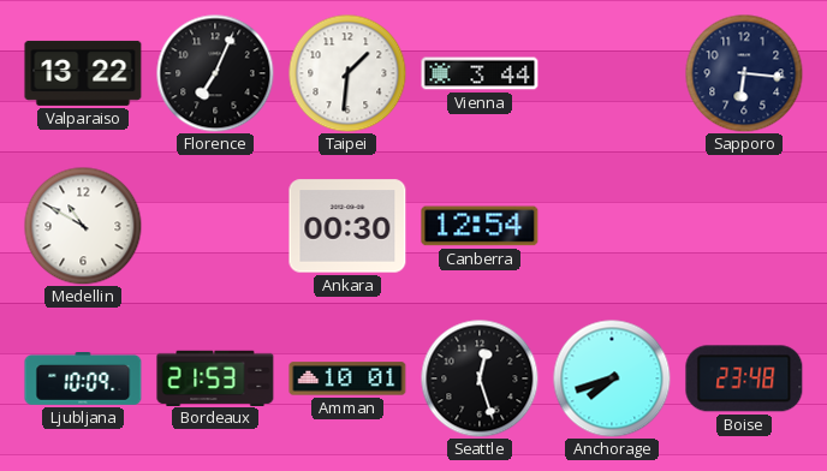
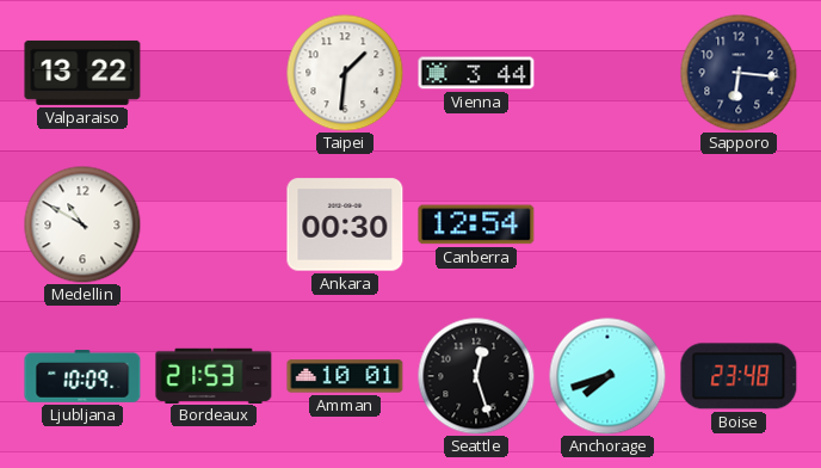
Florence: 7:04 -> none
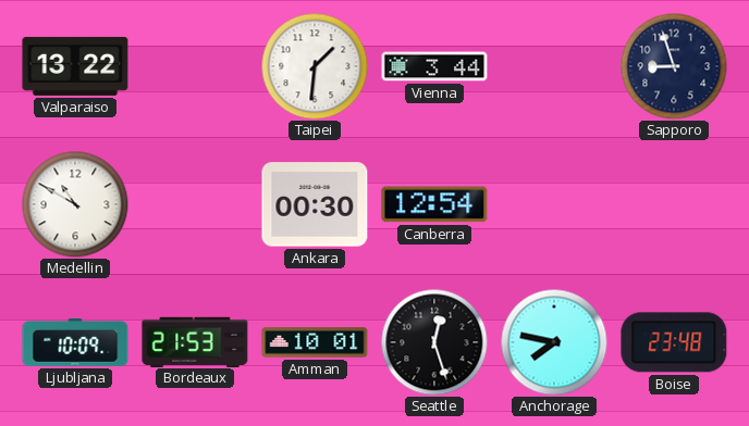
Sapporo: 6:16 -> 8:57
Anchorage: 7:42 -> 7:47
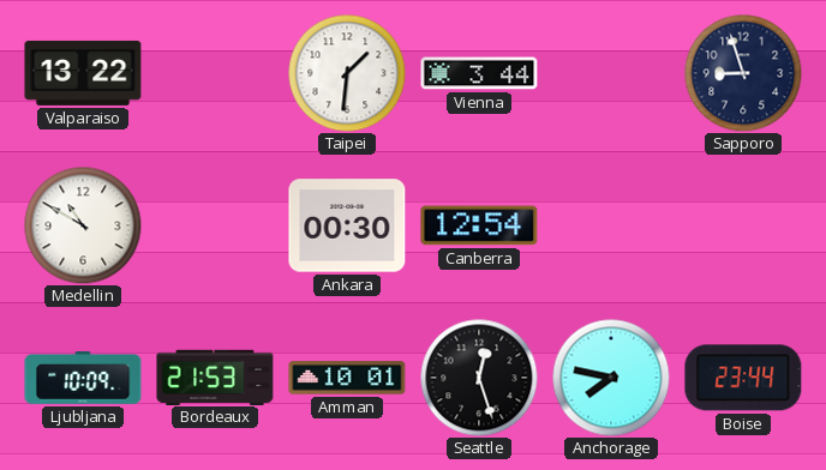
Boise: 23:48 -> 23:44
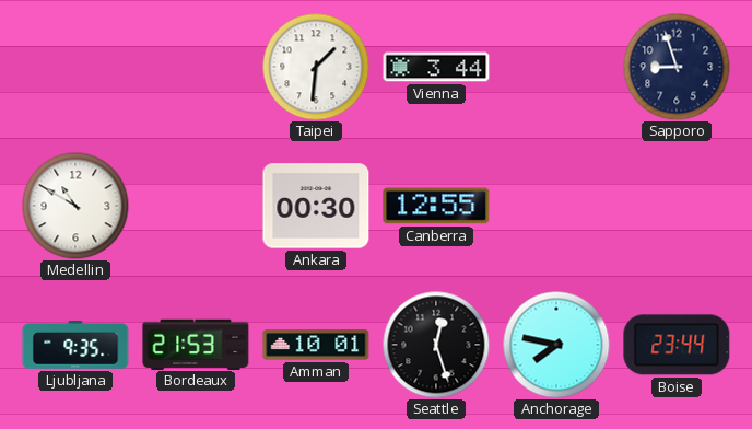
Valparaiso: 13:22 -> none
Canberra: 12:54 -> 12:55
Ljubljana: 10:09 -> 9:35
